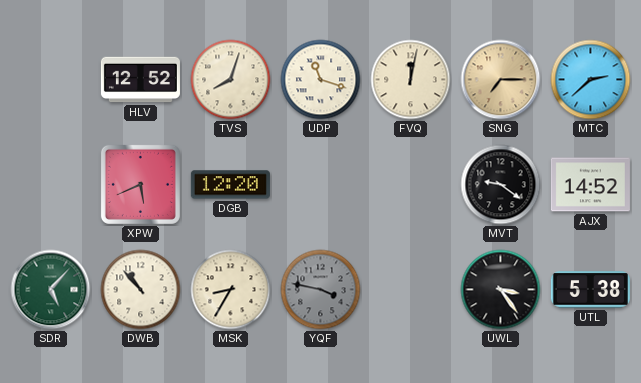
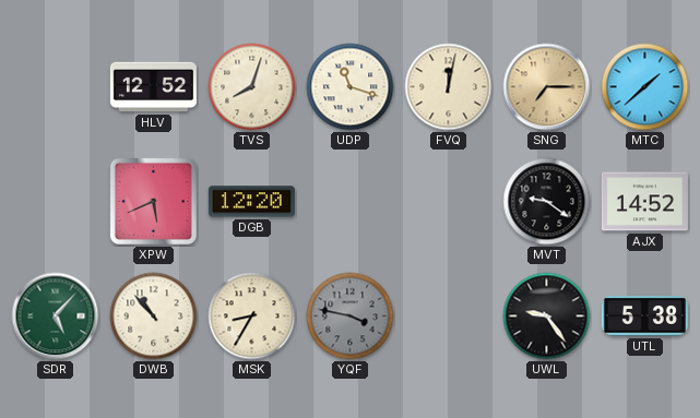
MTC: 2:38 -> 1:38
UWL: 3:24 -> 9:24
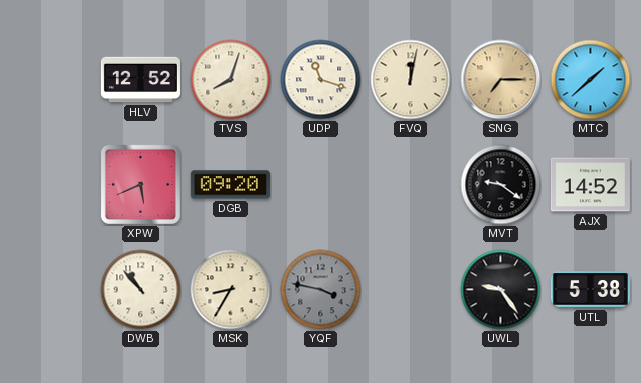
DGB: 12:20 -> 09:20
SDR: 5:07 -> none
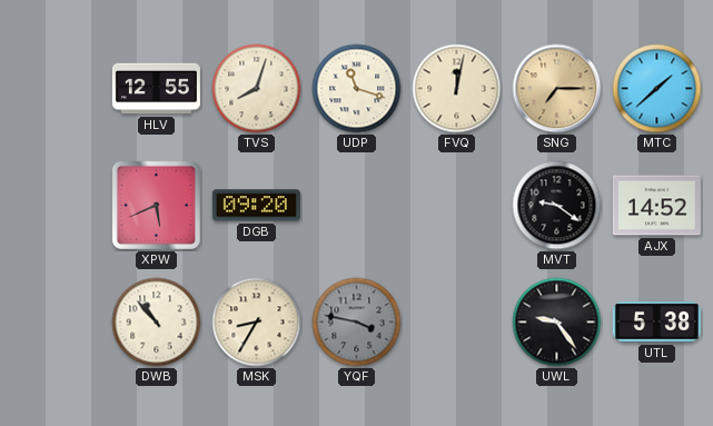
HLV: 12:52 -> 12:55
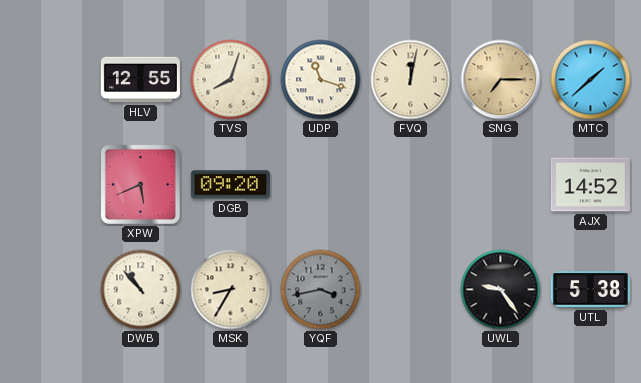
MVT: 9:21 -> none
YQF: 3:47 -> 3:43
